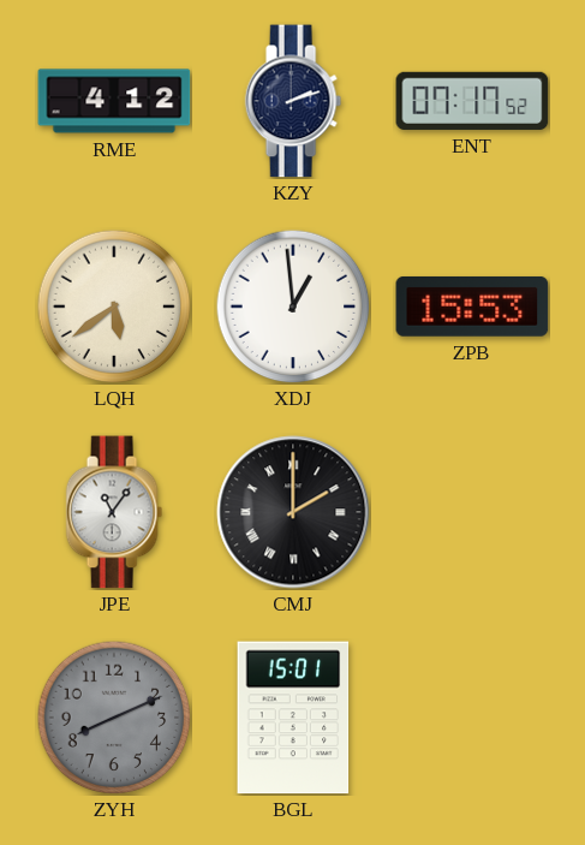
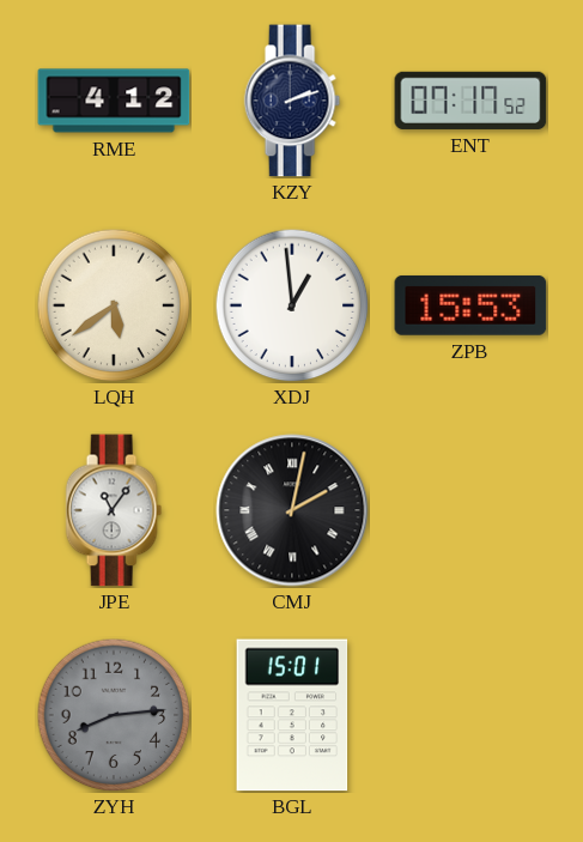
CMJ: 2:00 -> 2:02
ZYH: 8:11 -> 8:14
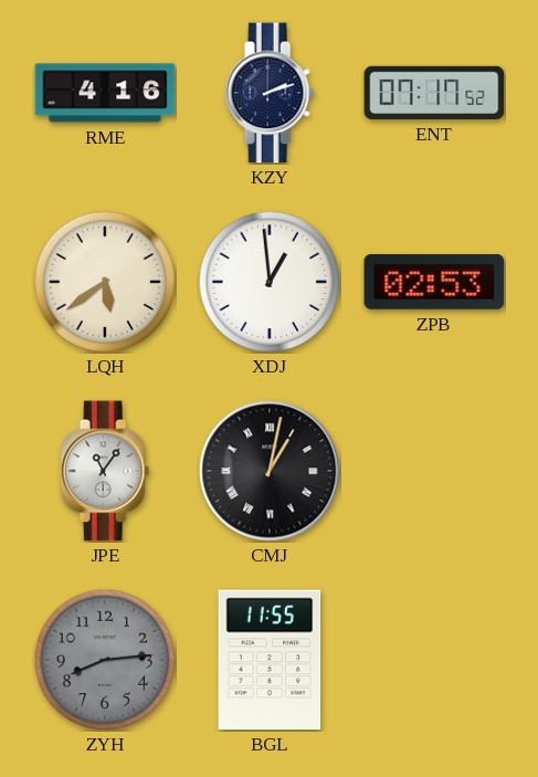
RME: 4:12 -> 4:16
ZPB: 15:53 -> 02:53
CMJ: 2:02 -> 1:02
BGL: 15:01 -> 11:55
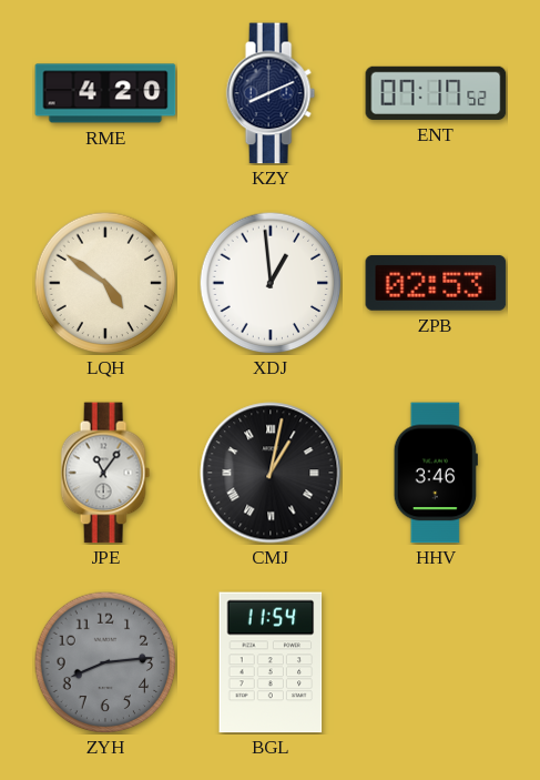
RME: 4:16 -> 4:20
KZY: 2:12 -> 8:11
LQH: 5:39 -> 4:51
HHV: none -> 3:46
BGL: 11:55 -> 11:54
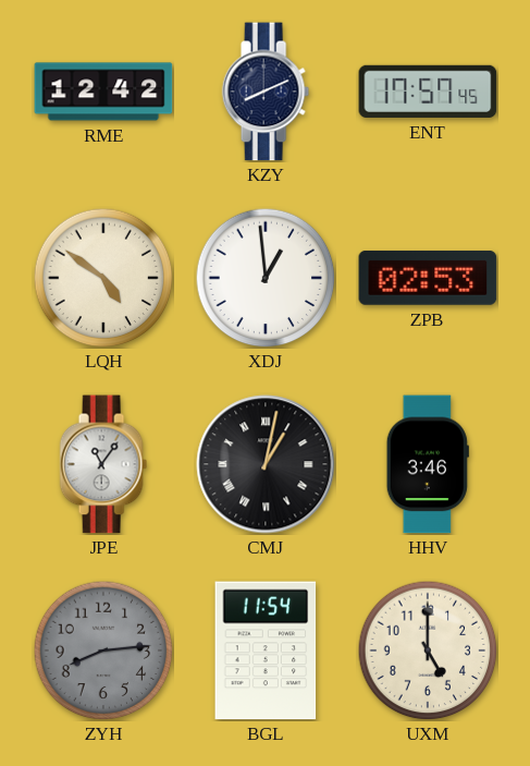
RME: 4:20 -> 12:42
ENT: 07:17 -> 17:57
UXM: none -> 5:00
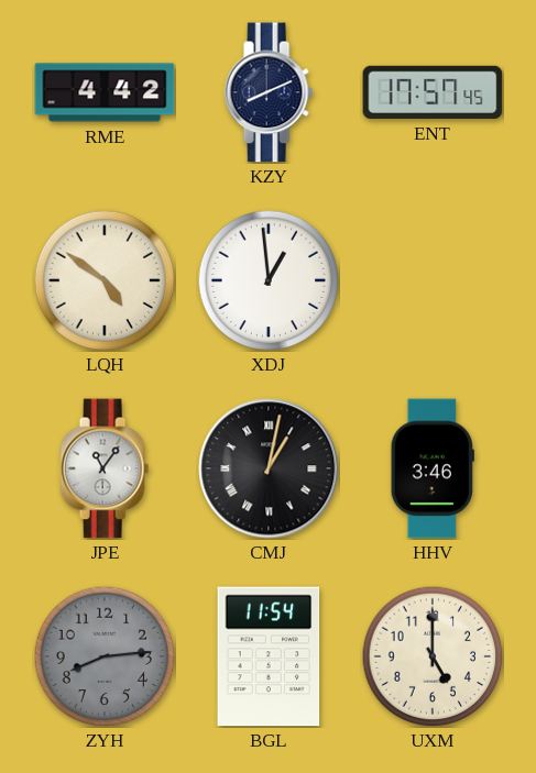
RME: 12:42 -> 4:42
ZPB: 02:53 -> none
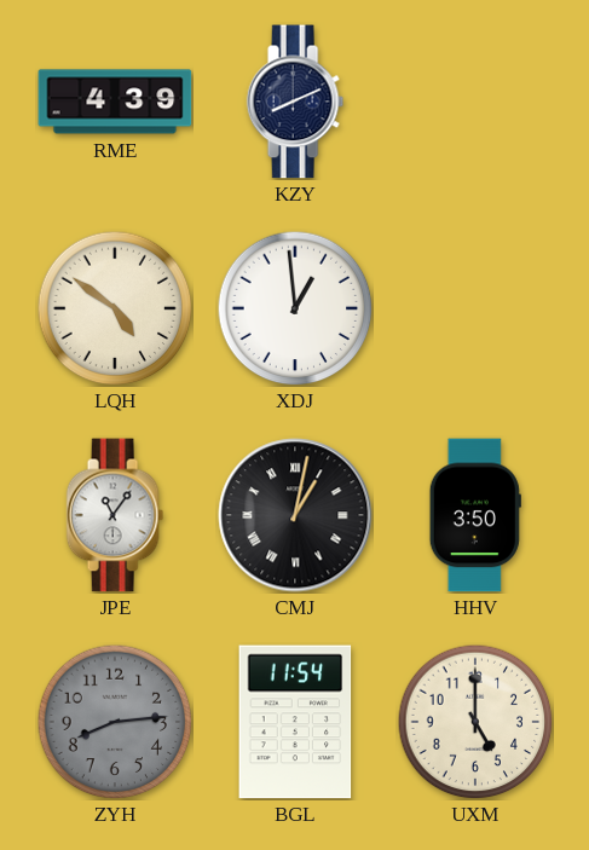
RME: 4:42 -> 4:39
ENT: 17:57 -> none
HHV: 3:46 -> 3:50
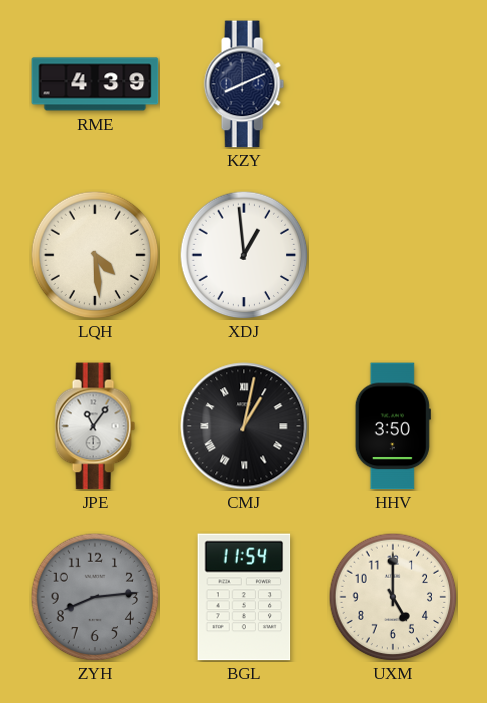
LQH: 4:51 -> 4:29
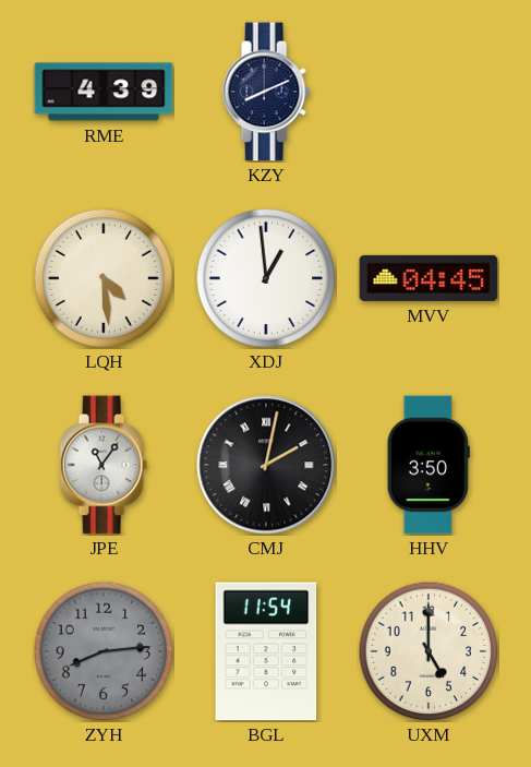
MVV: none -> 04:45
CMJ: 1:02 -> 2:02
